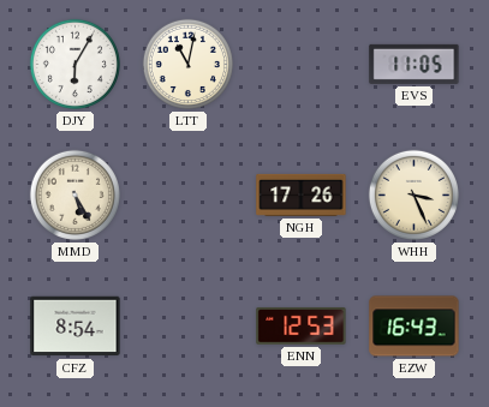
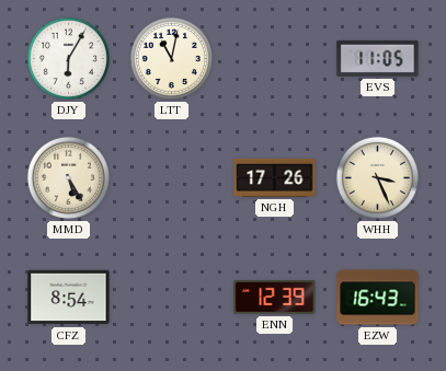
ENN: 12:53 -> 12:39
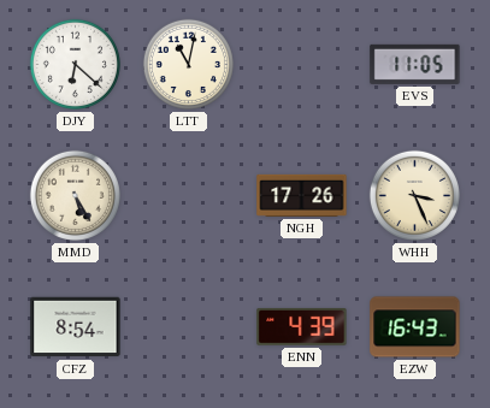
DJY: 6:05 -> 6:22
ENN: 12:39 -> 4:39
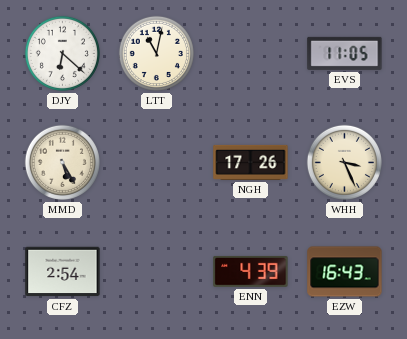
CFZ: 8:54 -> 2:54
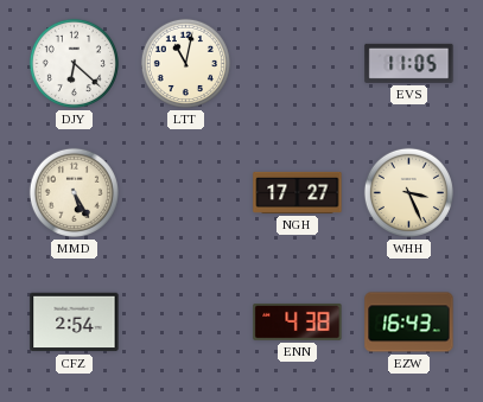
NGH: 17:26 -> 17:27
ENN: 4:39 -> 4:38
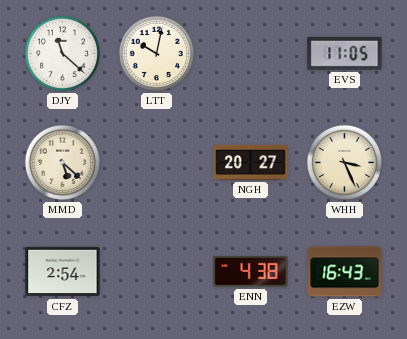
DJY: 6:22 -> 11:22
LTT: 11:02 -> 10:02
MMD: 5:25 -> 5:22
NGH: 17:27 -> 20:27
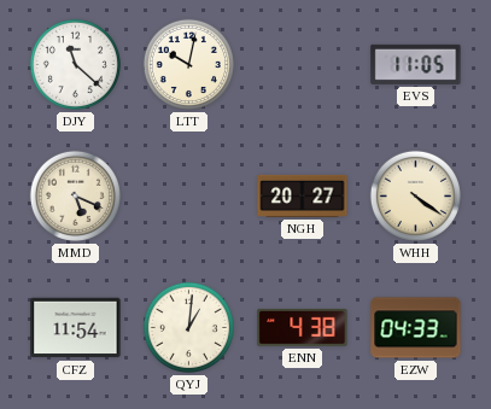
MMD: 5:22 -> 5:19
WHH: 3:26 -> 4:21
CFZ: 2:54 -> 11:54
QYJ: none -> 1:01
EZW: 16:43 -> 04:33
